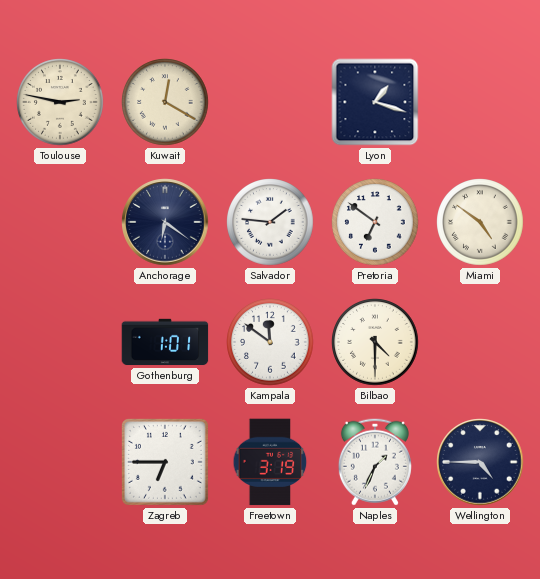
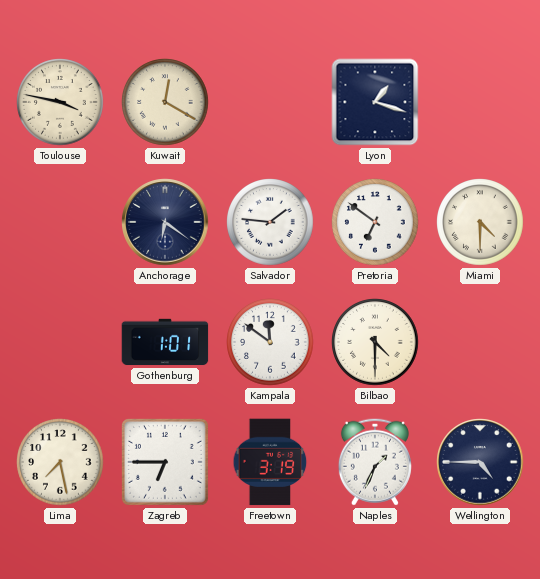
Toulouse: 2:47 -> 3:47
Miami: 4:51 -> 4:30
Lima: none -> 7:28
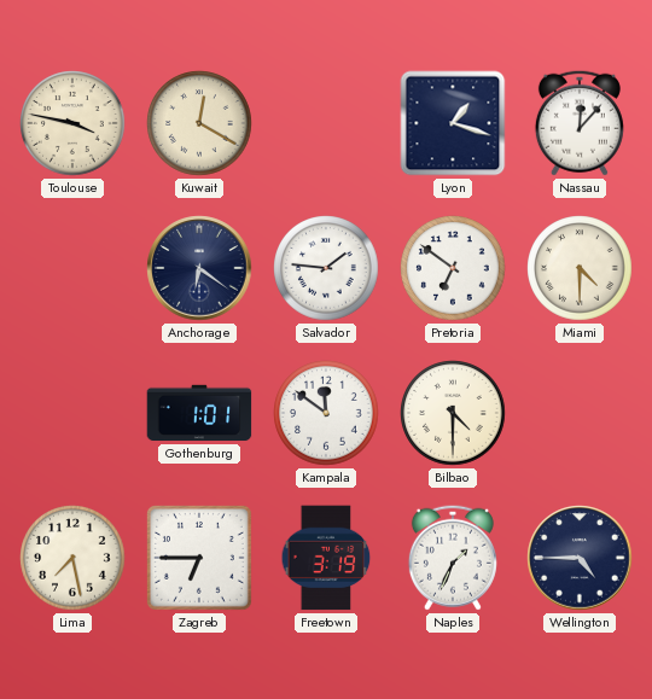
Nassau: none -> 12:07
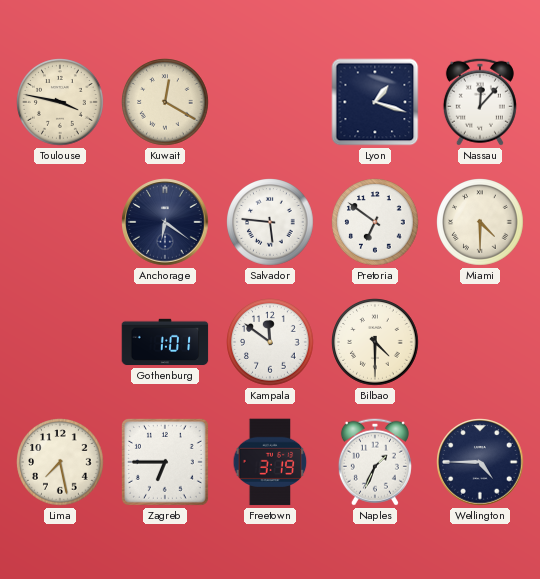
Salvador: 1:46 -> 5:46
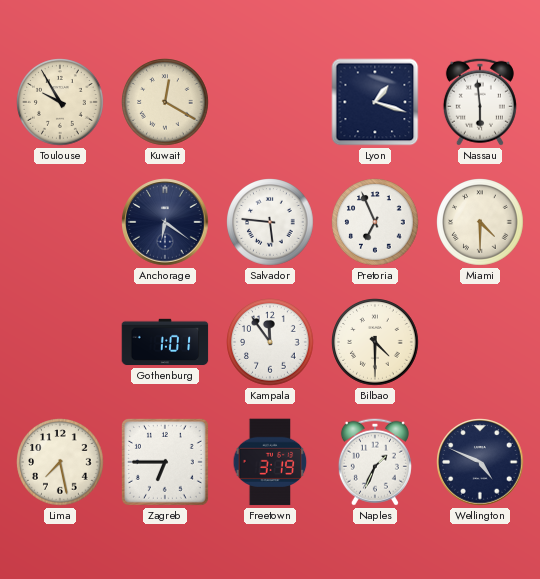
Toulouse: 3:47 -> 9:55
Nassau: 12:07 -> 5:59
Pretoria: 6:51 -> 6:56
Kampala: 11:51 -> 11:54
Wellington: 4:45 -> 4:49
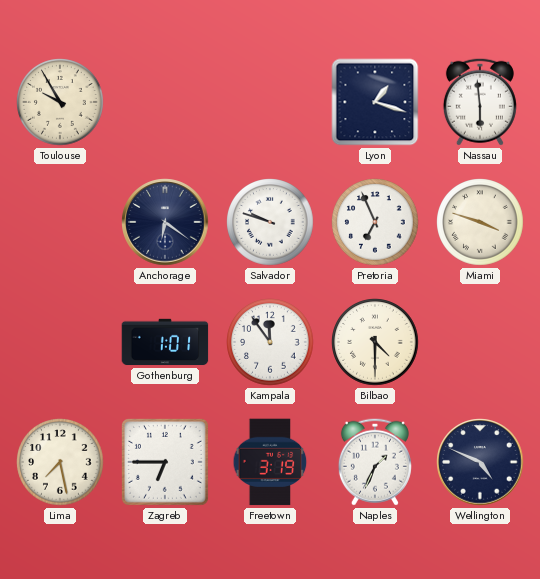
Kuwait: 12:20 -> none
Salvador: 5:46 -> 9:48
Miami: 4:30 -> 3:48
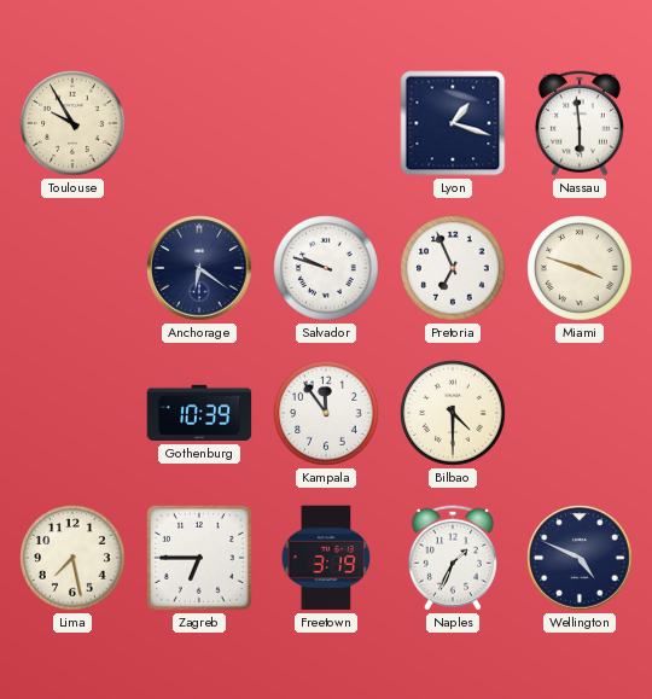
Gothenburg: 1:01 -> 10:39
